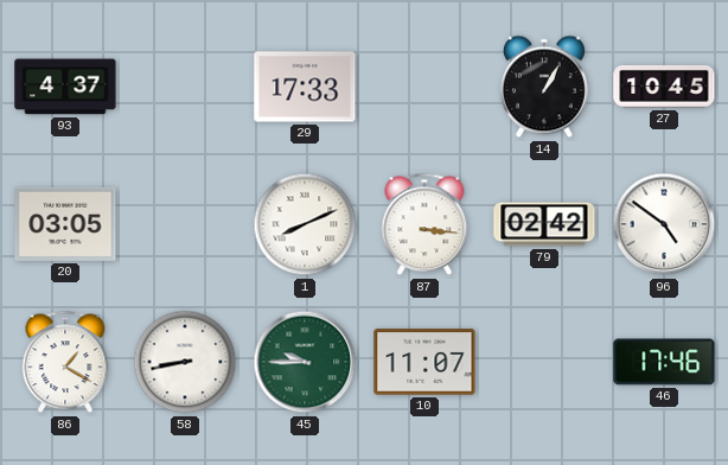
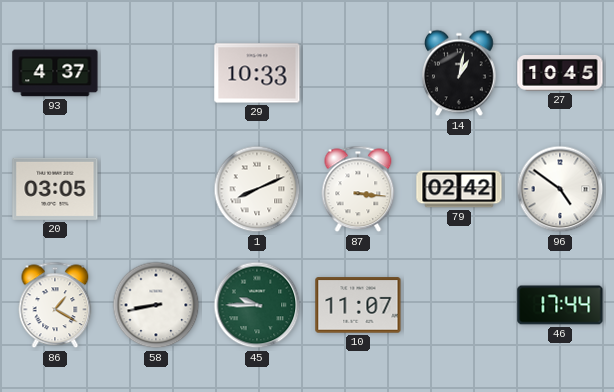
29: 17:33 -> 10:33
14: 1:05 -> 1:02
46: 17:46 -> 17:44
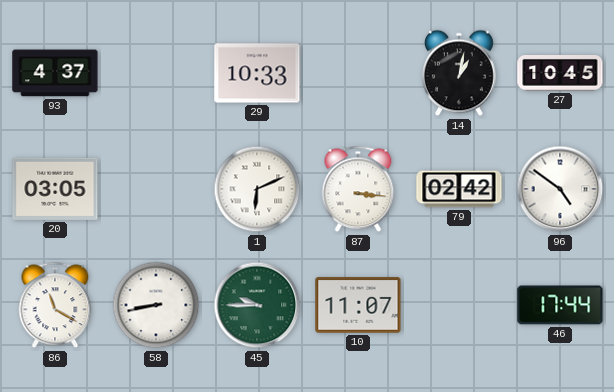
1: 8:11 -> 6:11
86: 1:20 -> 11:20
